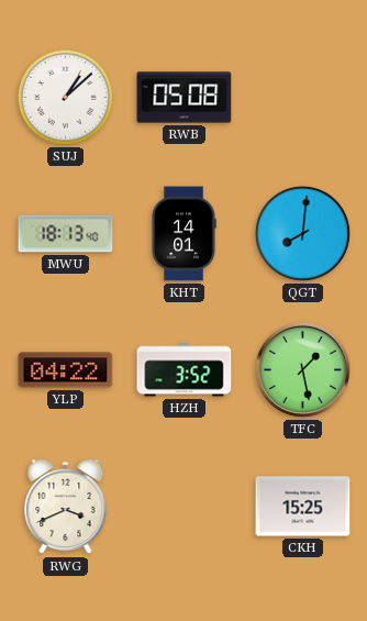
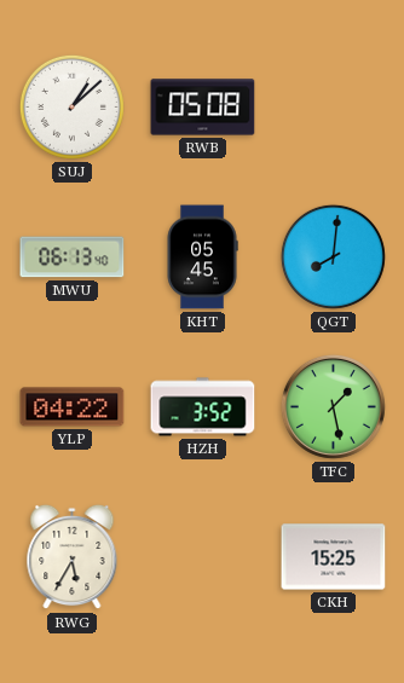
MWU: 18:13 -> 06:13
KHT: 14:01 -> 05:45
RWG: 3:41 -> 5:35
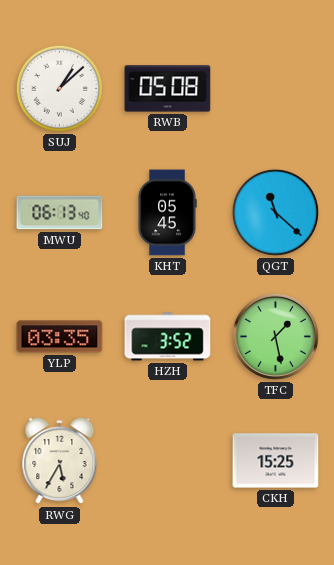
QGT: 8:01 -> 11:22
YLP: 04:22 -> 03:35
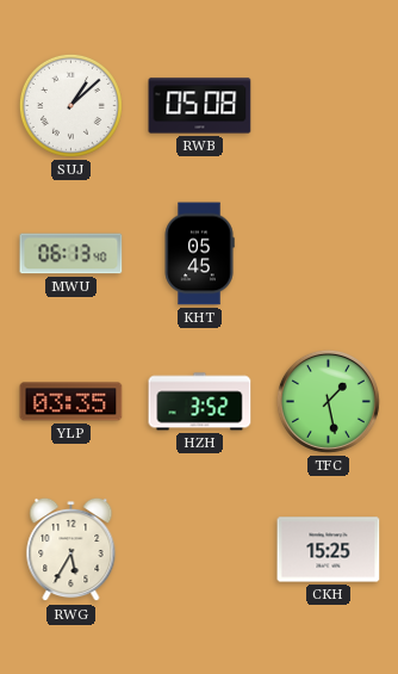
QGT: 11:22 -> none
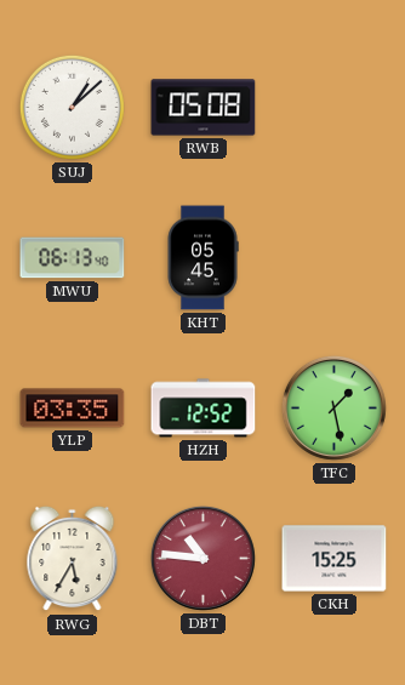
HZH: 3:52 -> 12:52
DBT: none -> 10:46
